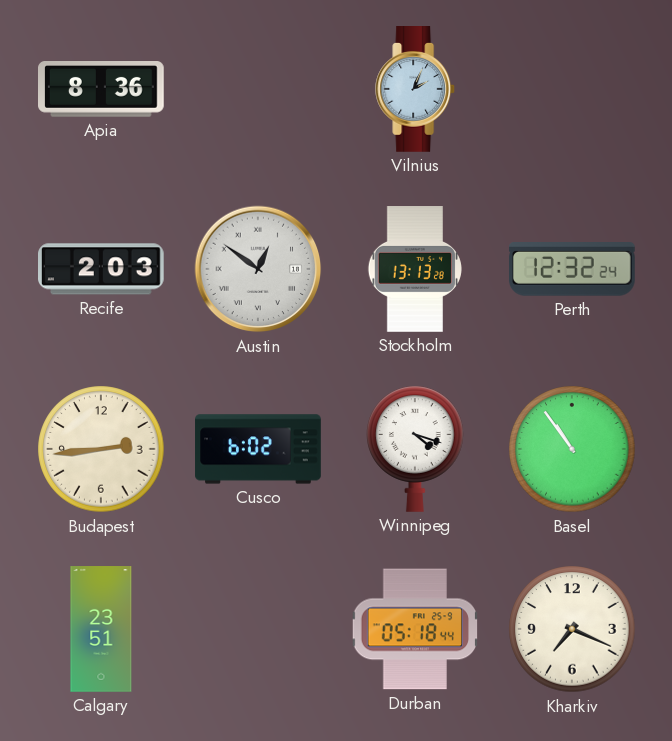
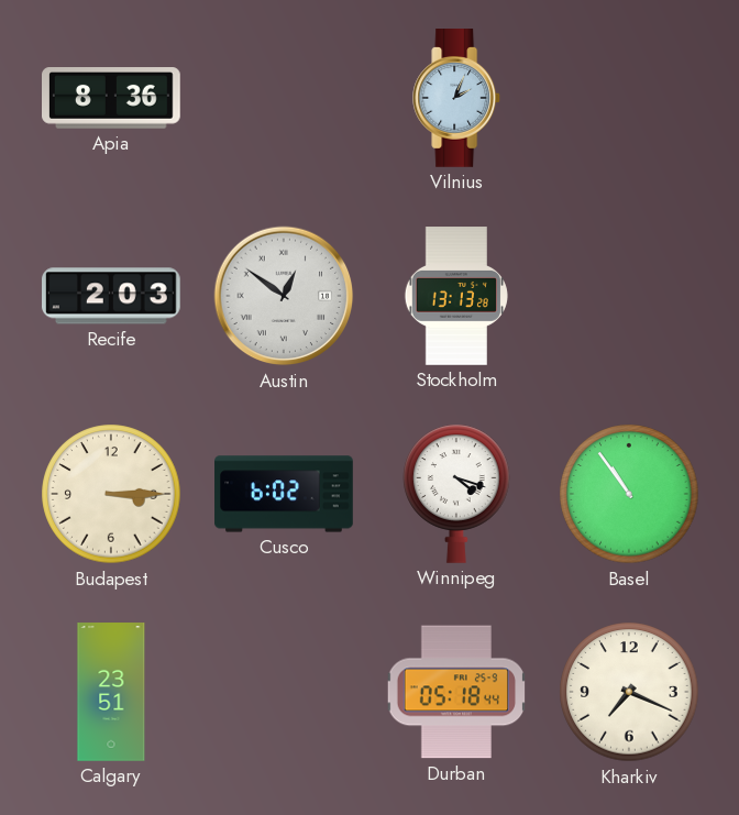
Perth: 12:32 -> none
Budapest: 2:44 -> 3:15
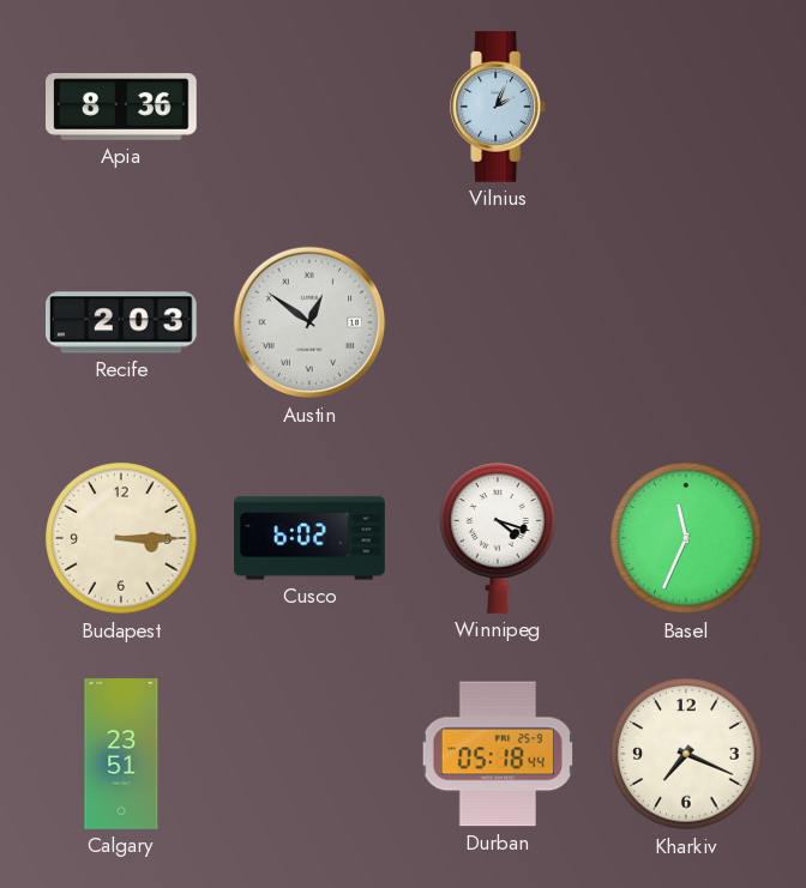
Stockholm: 13:13 -> none
Basel: 10:54 -> 11:34
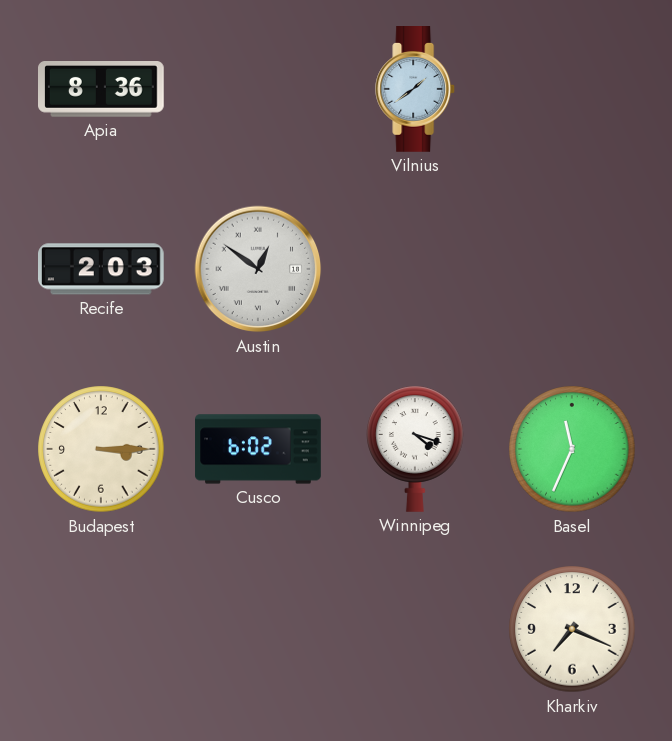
Vilnius: 2:04 -> 1:39
Calgary: 23:51 -> none
Durban: 05:18 -> none
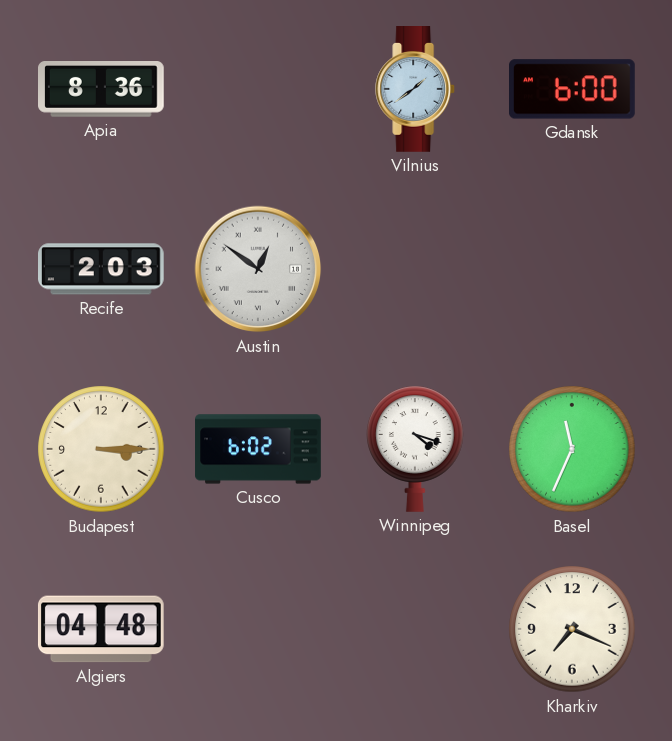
Gdansk: none -> 6:00
Algiers: none -> 04:48
